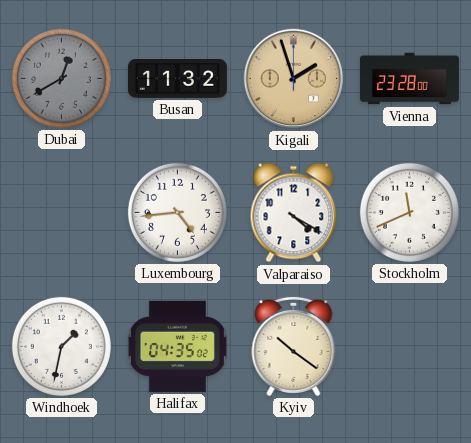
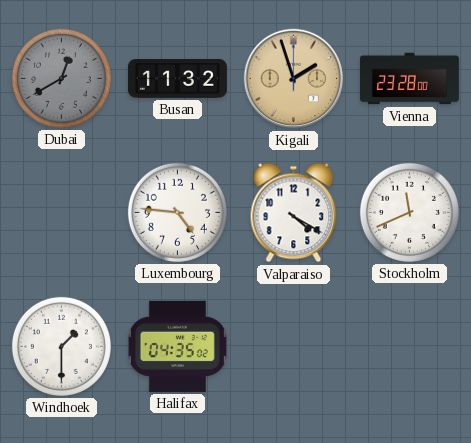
Luxembourg: 4:44 -> 4:46
Windhoek: 1:32 -> 1:30
Kyiv: 10:21 -> none
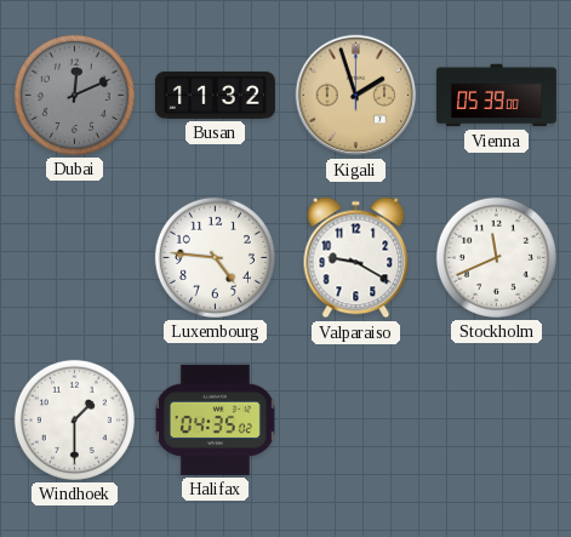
Dubai: 12:40 -> 12:11
Vienna: 23:28 -> 05:39
Valparaiso: 4:20 -> 9:20
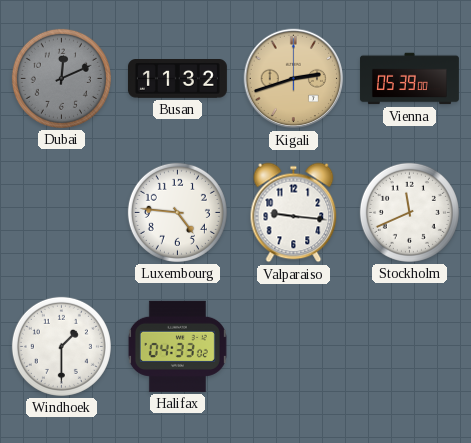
Kigali: 1:57 -> 2:42
Valparaiso: 9:20 -> 9:16
Halifax: 04:35 -> 04:33
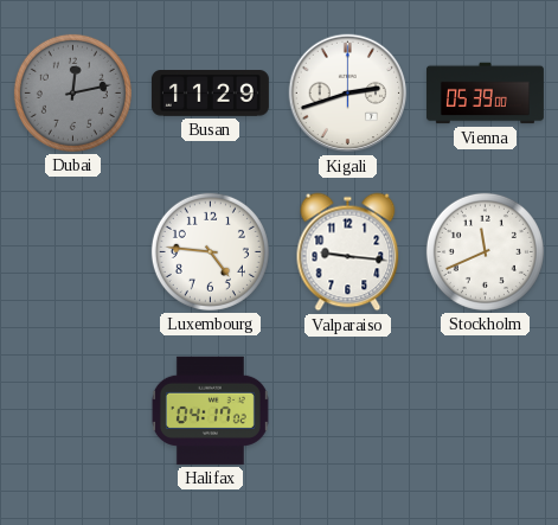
Dubai: 12:11 -> 12:13
Busan: 11:32 -> 11:29
Kigali dial: champagne -> white
Windhoek: 1:30 -> none
Halifax: 04:33 -> 04:17
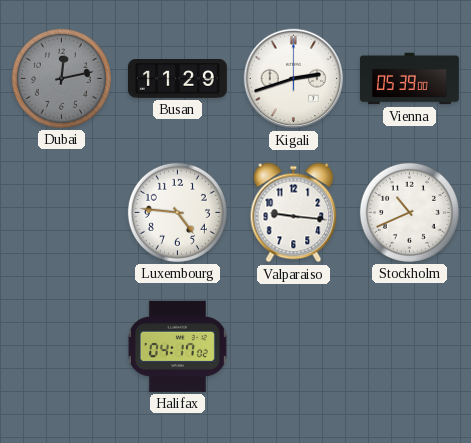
Stockholm: 11:41 -> 10:41
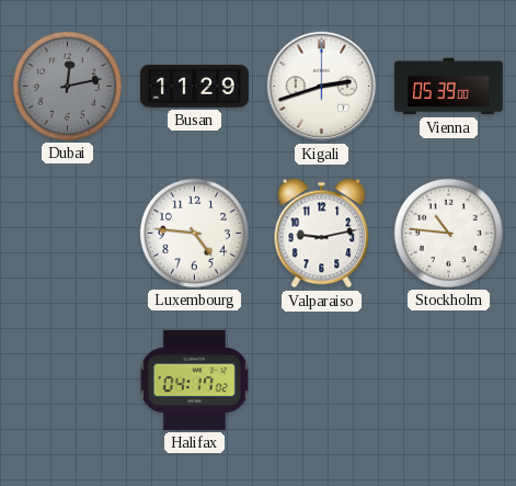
Valparaiso: 9:16 -> 9:13
Stockholm: 10:41 -> 10:46
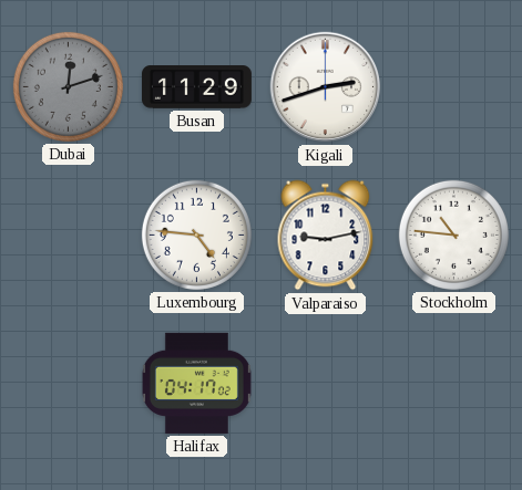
Dubai: 12:13 -> 12:12
Vienna: 05:39 -> none
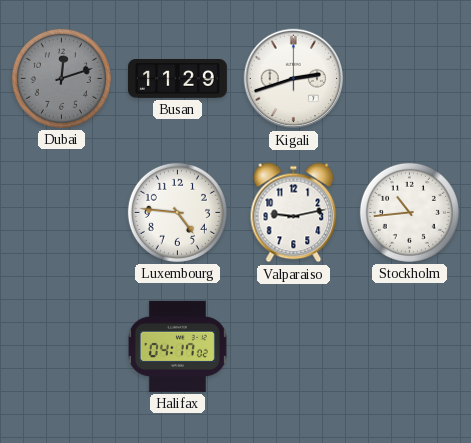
Stockholm: 10:46 -> 10:44
